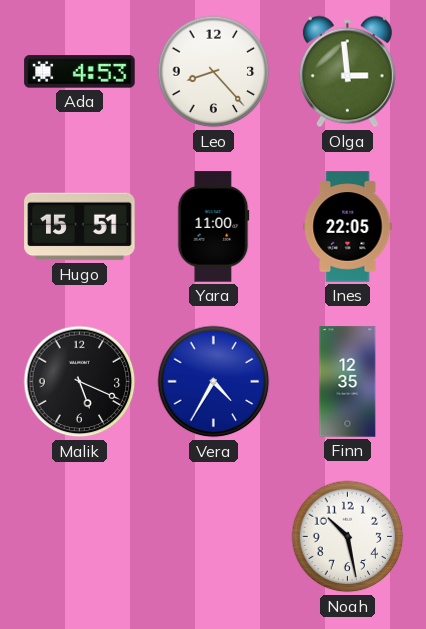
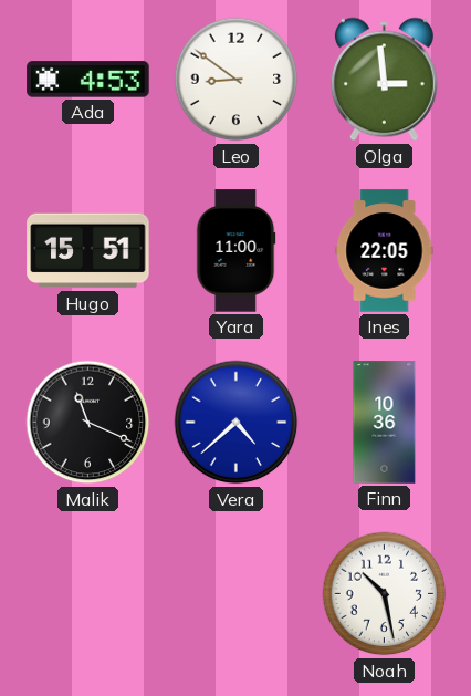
Leo: 8:23 -> 8:51
Malik: 5:19 -> 11:19
Vera: 4:35 -> 4:38
Finn: 12:35 -> 10:36
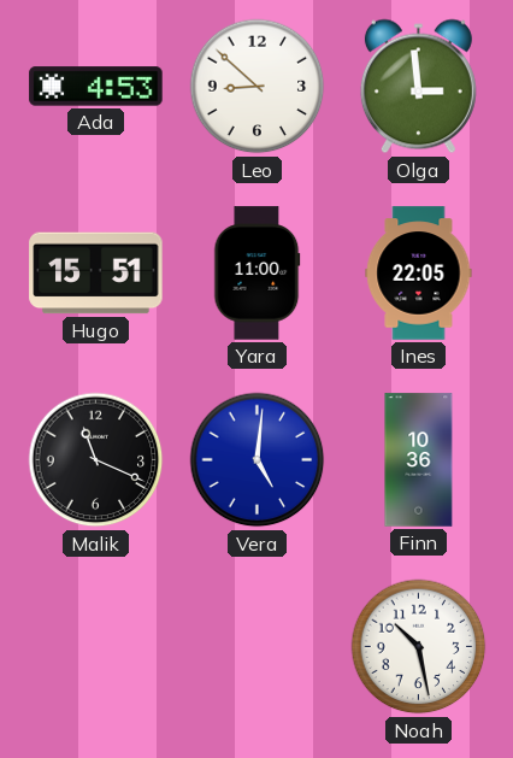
Leo: 8:51 -> 8:52
Vera: 4:38 -> 5:01
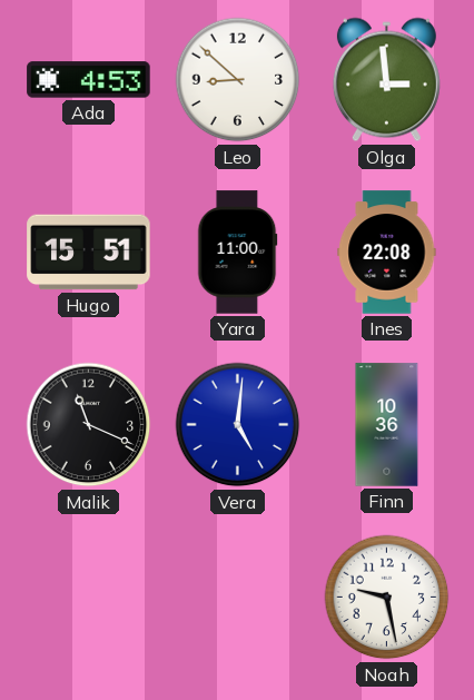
Ines: 22:05 -> 22:08
Noah: 10:28 -> 9:28
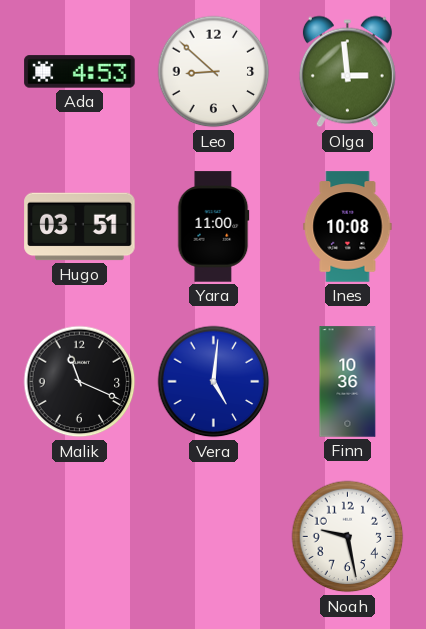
Hugo: 15:51 -> 03:51
Ines: 22:08 -> 10:08
